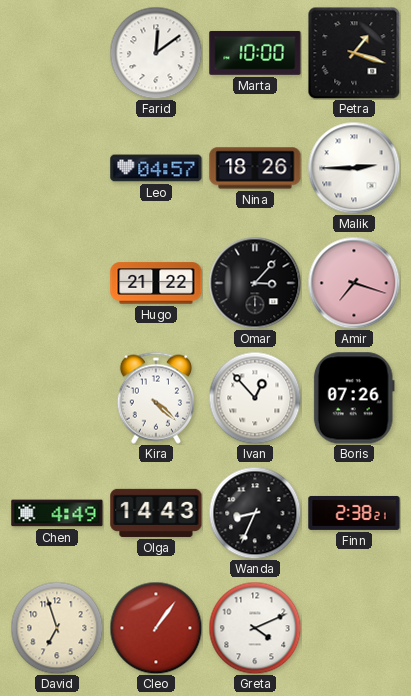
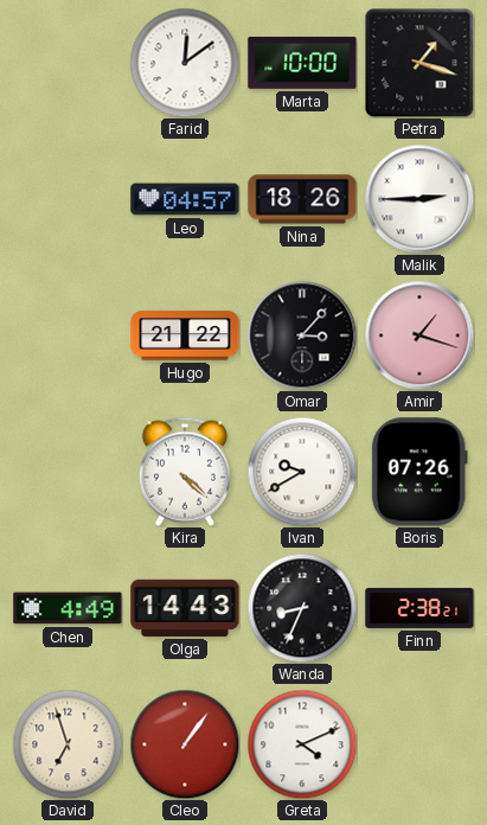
Amir: 7:18 -> 1:18
Ivan: 12:53 -> 9:40
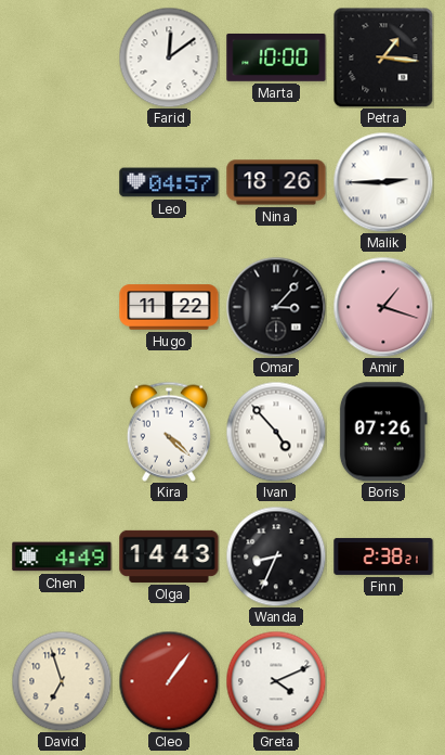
Petra: 1:18 -> 1:16
Hugo: 21:22 -> 11:22
Ivan: 9:40 -> 4:53
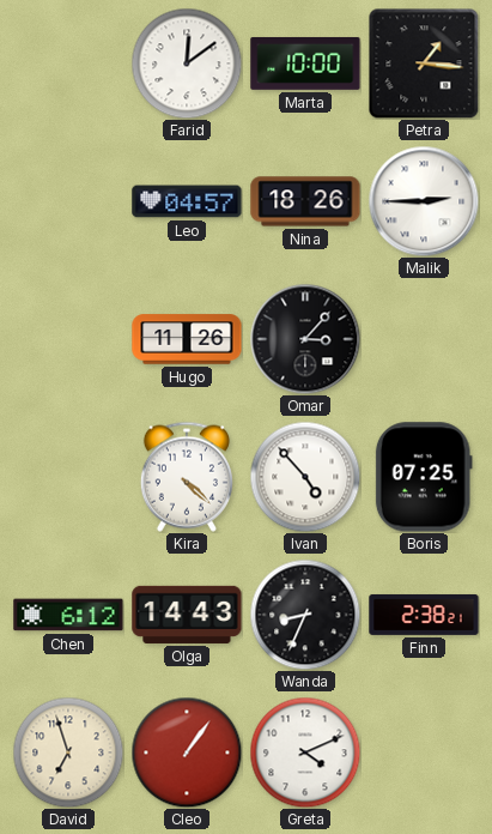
Hugo: 11:22 -> 11:26
Amir: 1:18 -> none
Boris: 07:26 -> 07:25
Chen: 4:49 -> 6:12
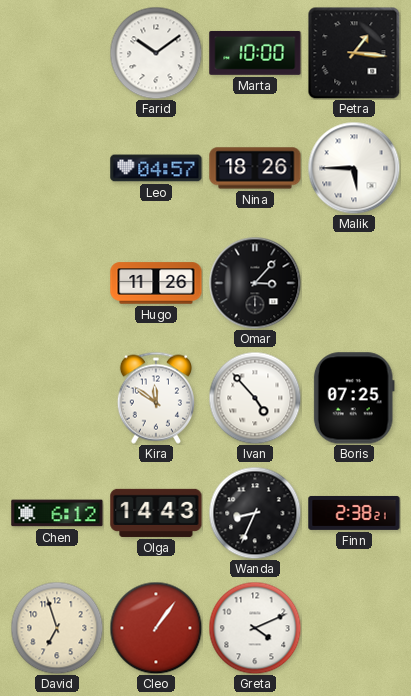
Farid: 12:09 -> 10:09
Malik: 2:45 -> 5:45
Kira: 4:22 -> 11:51
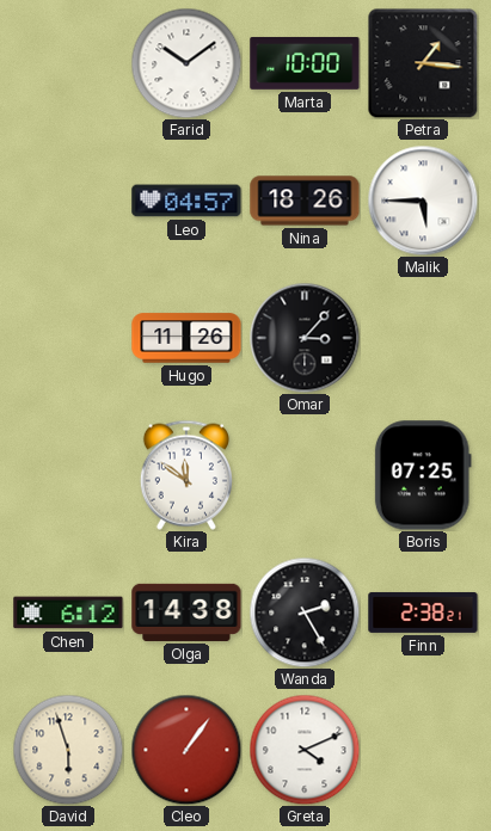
Ivan: 4:53 -> none
Olga: 14:43 -> 14:38
Wanda: 8:34 -> 2:25
David: 6:57 -> 5:57
